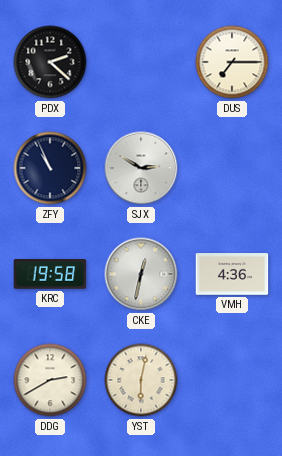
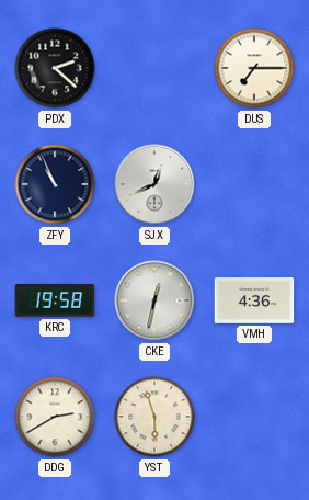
SJX: 2:50 -> 12:41
YST: 6:02 -> 5:57
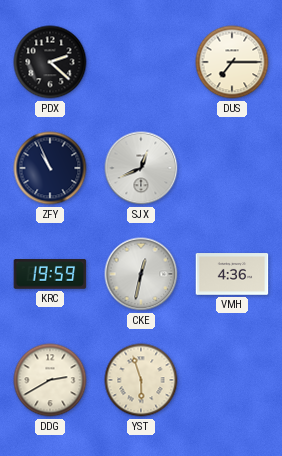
KRC: 19:58 -> 19:59
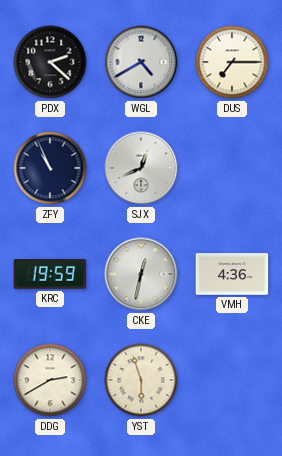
WGL: none -> 4:40
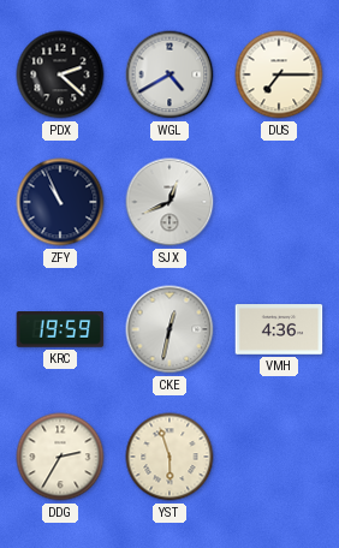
DDG: 2:40 -> 2:35
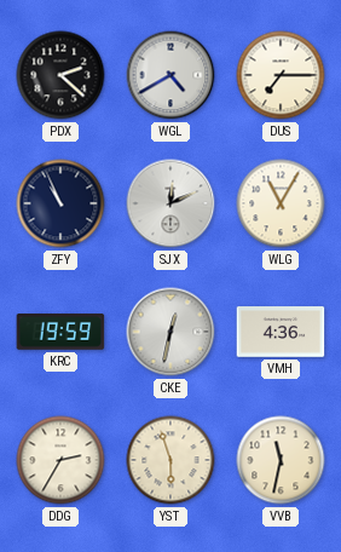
SJX: 12:41 -> 12:11
WLG: none -> 11:05
VVB: none -> 11:32
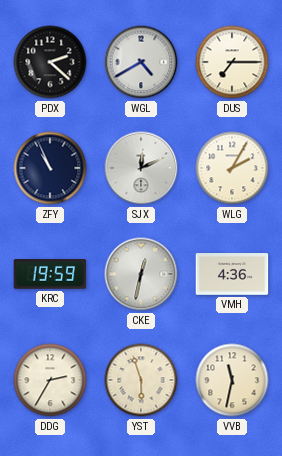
WLG: 11:05 -> 2:05
